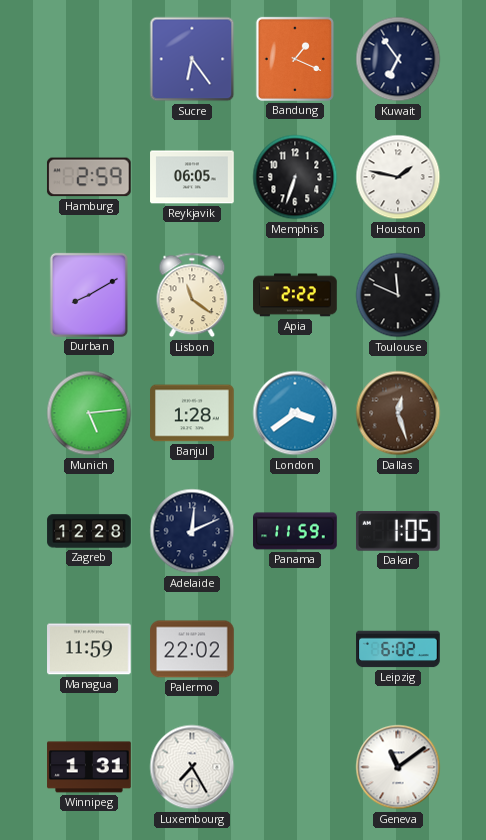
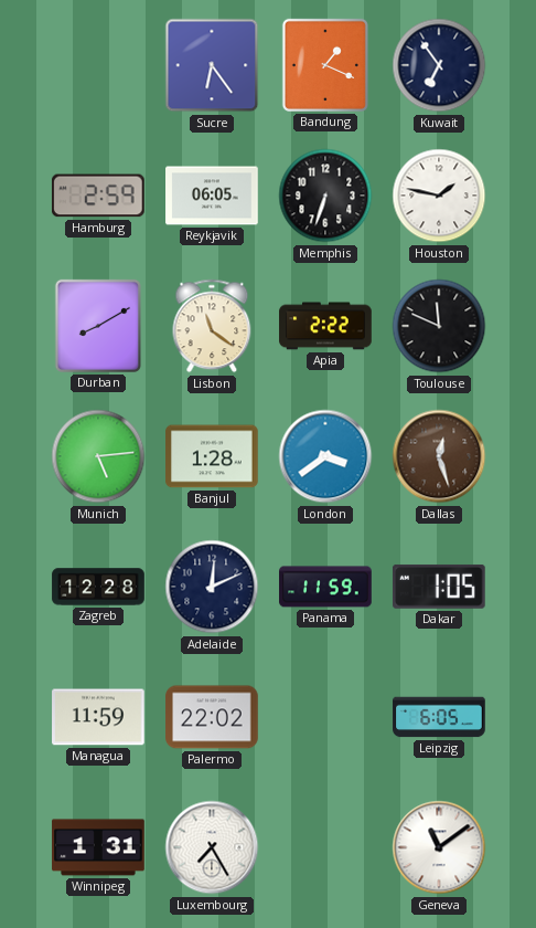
Leipzig: 6:02 -> 6:05
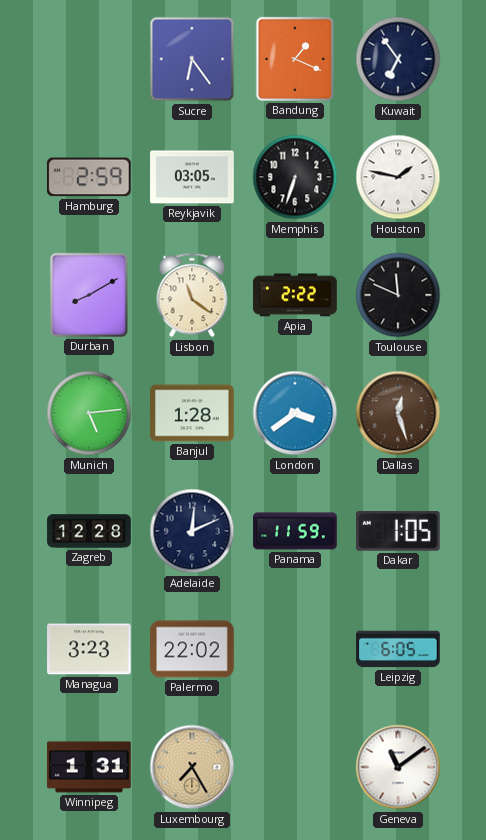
Reykjavik: 06:05 -> 03:05
Managua: 11:59 -> 3:23
Luxembourg dial: white -> champagne
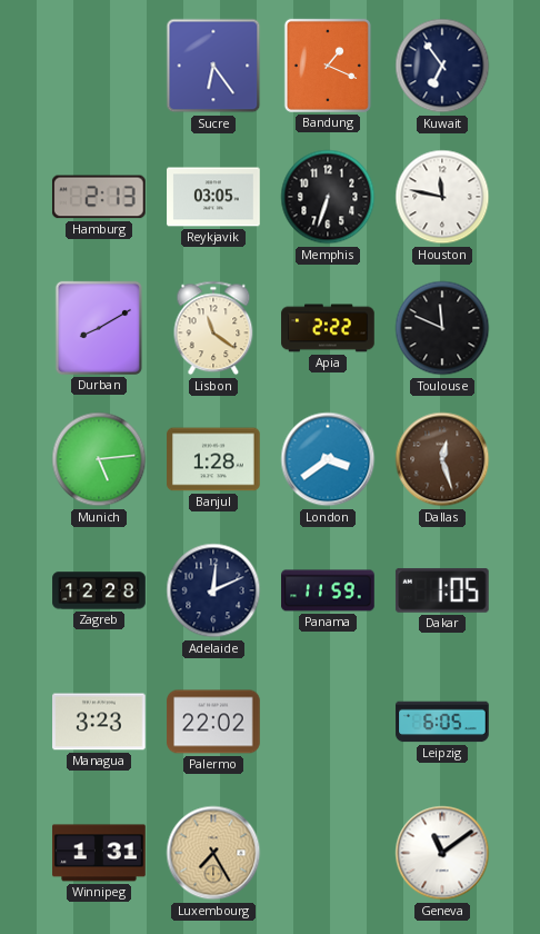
Hamburg: 2:59 -> 2:13
Houston: 1:47 -> 11:47
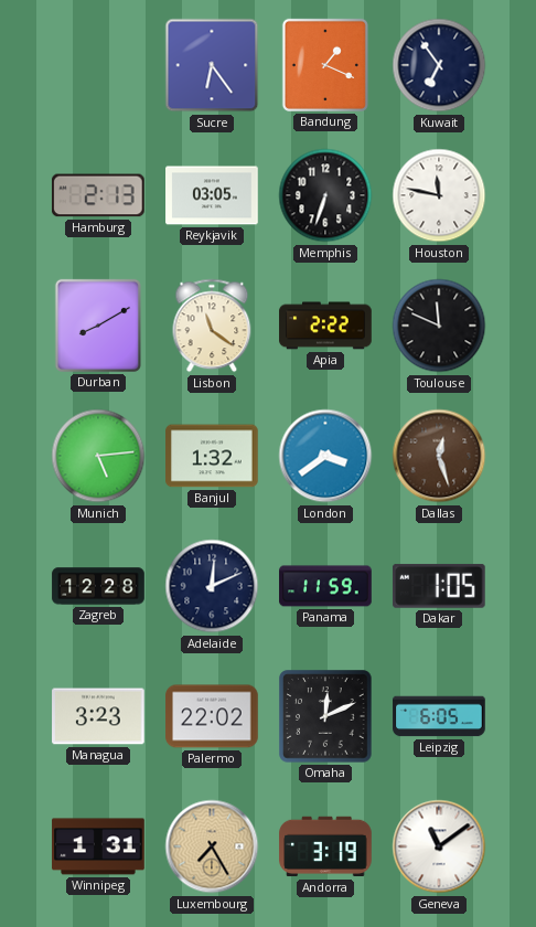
Banjul: 1:28 -> 1:32
Omaha: none -> 12:11
Andorra: none -> 3:19
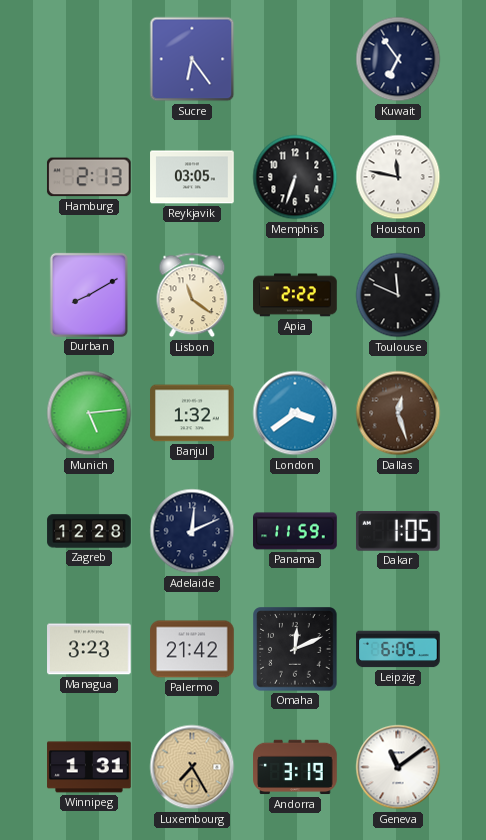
Bandung: 1:19 -> none
Palermo: 22:02 -> 21:42
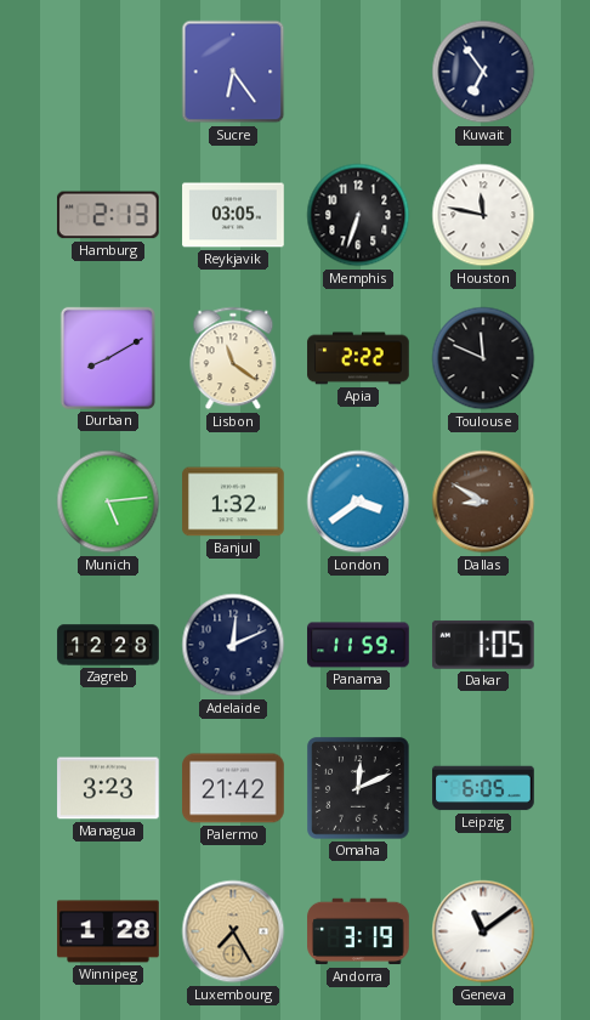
Dallas: 12:27 -> 8:50
Winnipeg: 1:31 -> 1:28
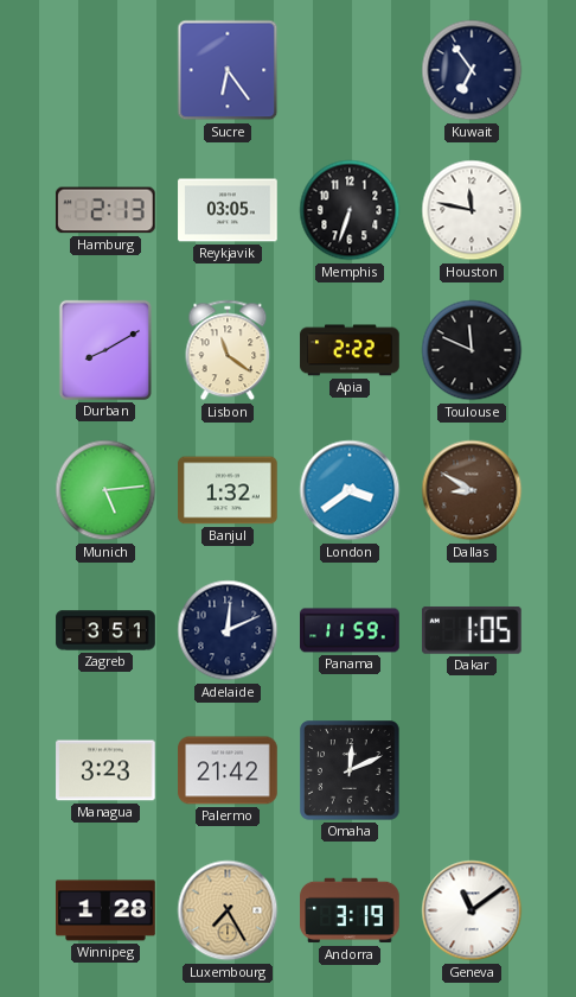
Zagreb: 12:28 -> 3:51
Leipzig: 6:05 -> none
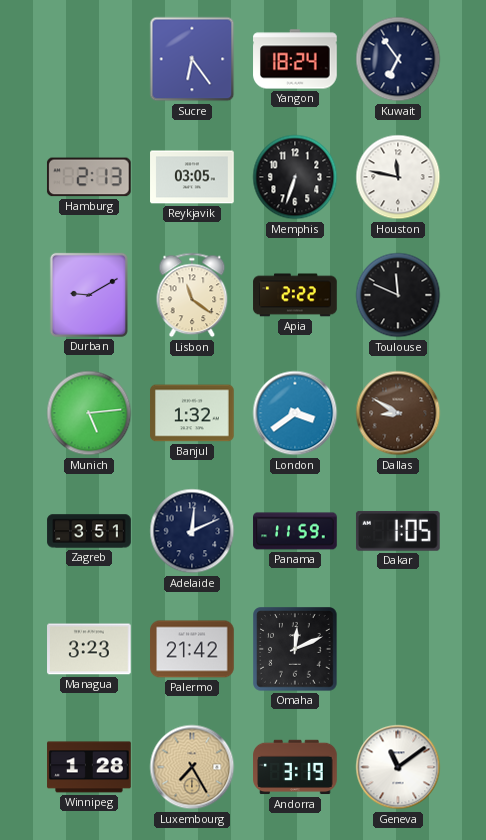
Yangon: none -> 18:24
Durban: 8:10 -> 9:10
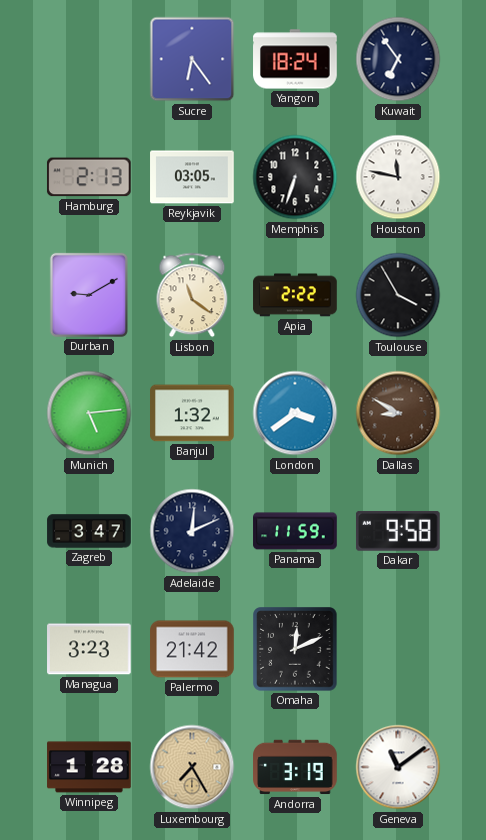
Toulouse: 11:49 -> 3:55
Zagreb: 3:51 -> 3:47
Dakar: 1:05 -> 9:58
